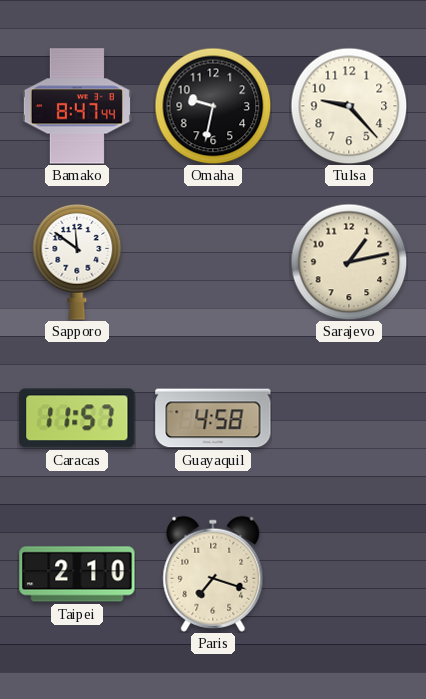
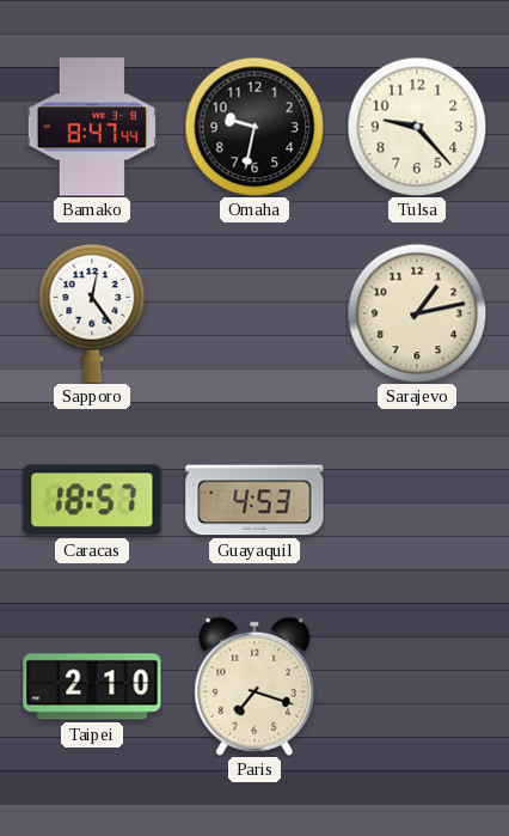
Sapporo: 11:51 -> 12:24
Caracas: 11:57 -> 18:57
Guayaquil: 4:58 -> 4:53
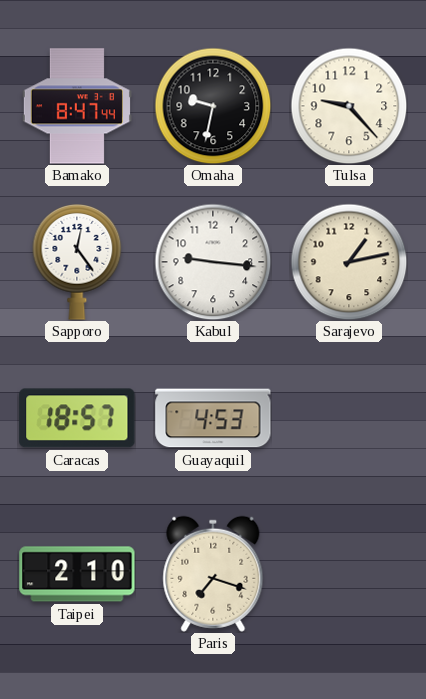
Kabul: none -> 9:16
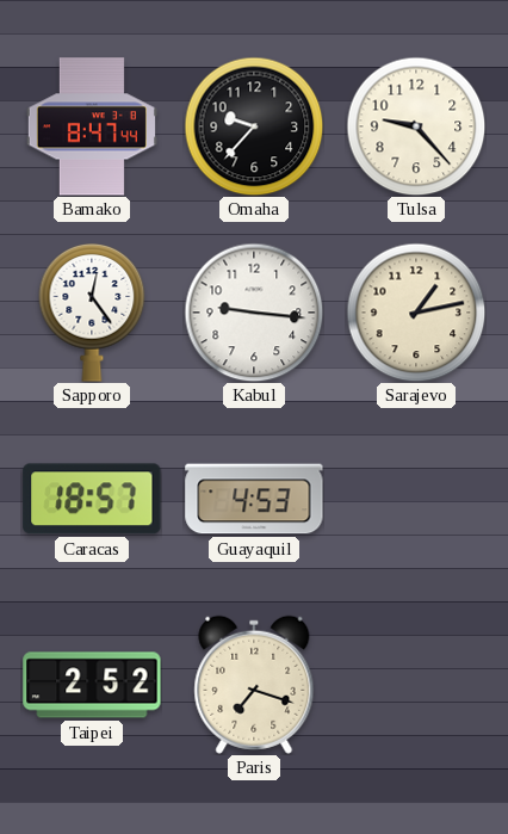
Omaha: 9:32 -> 9:37
Taipei: 2:10 -> 2:52
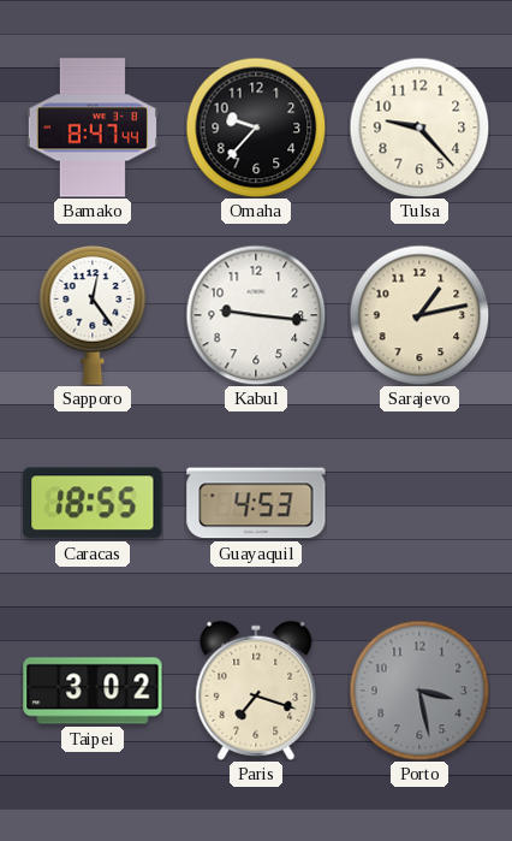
Caracas: 18:57 -> 18:55
Taipei: 2:52 -> 3:02
Porto: none -> 3:28
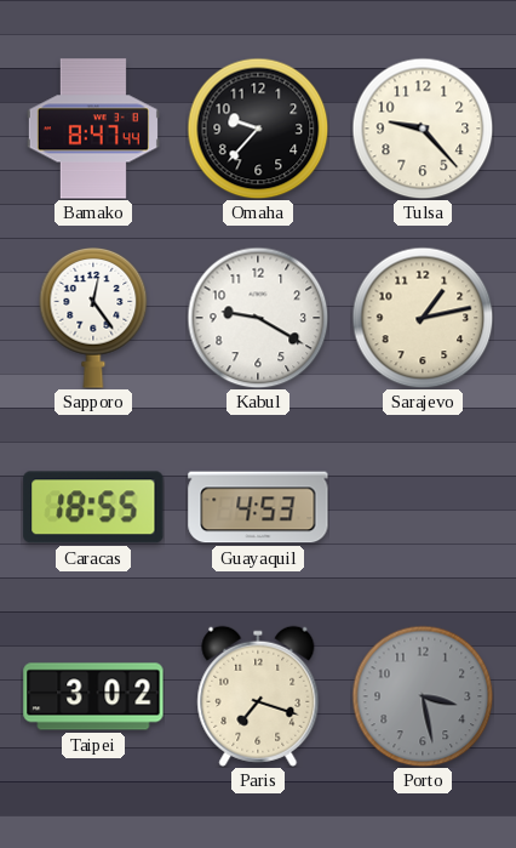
Kabul: 9:16 -> 9:20
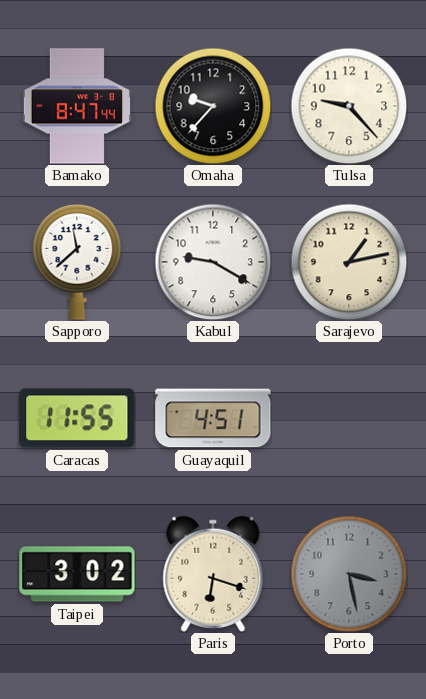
Sapporo: 12:24 -> 11:38
Caracas: 18:55 -> 11:55
Guayaquil: 4:53 -> 4:51
Paris: 7:18 -> 6:18
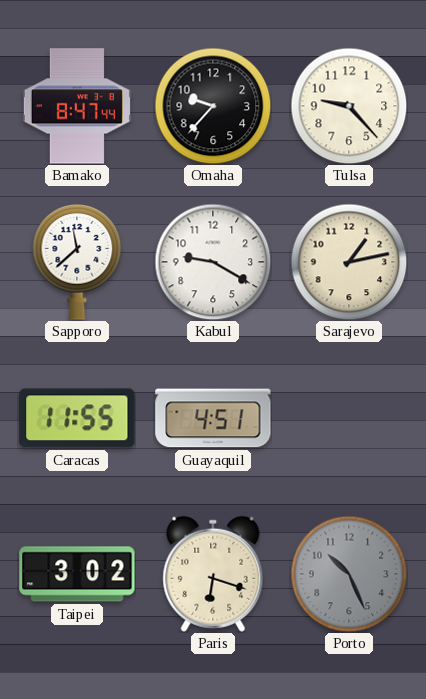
Porto: 3:28 -> 10:26
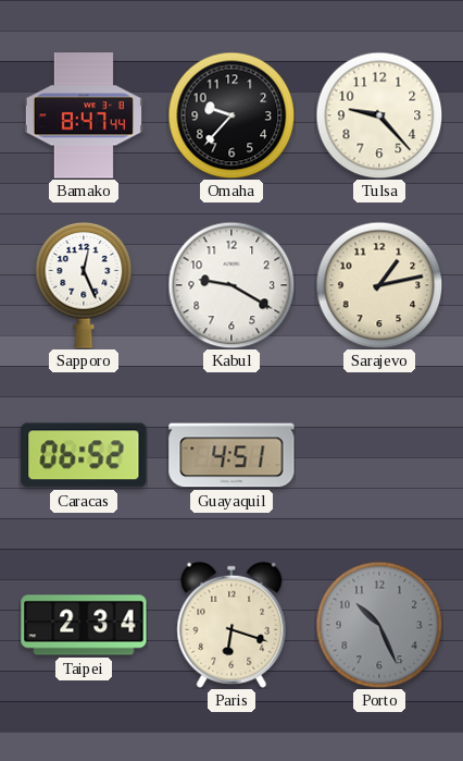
Sapporo: 11:38 -> 12:26
Caracas: 11:55 -> 06:52
Taipei: 3:02 -> 2:34
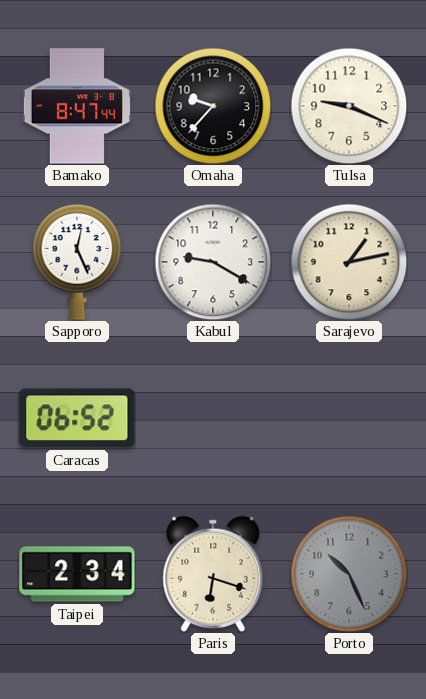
Tulsa: 9:23 -> 9:19
Guayaquil: 4:51 -> none
